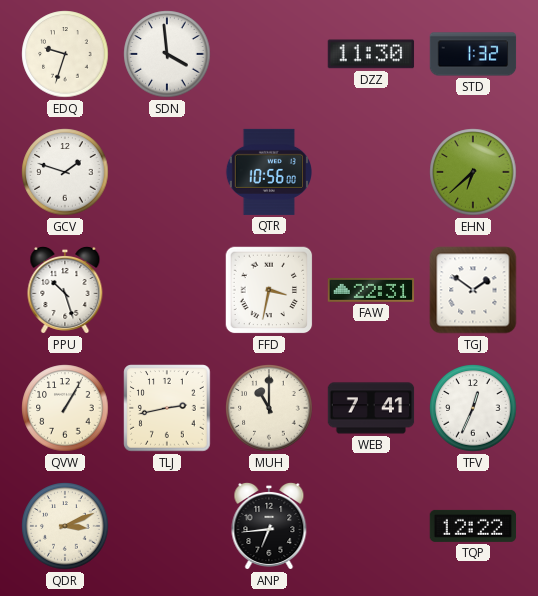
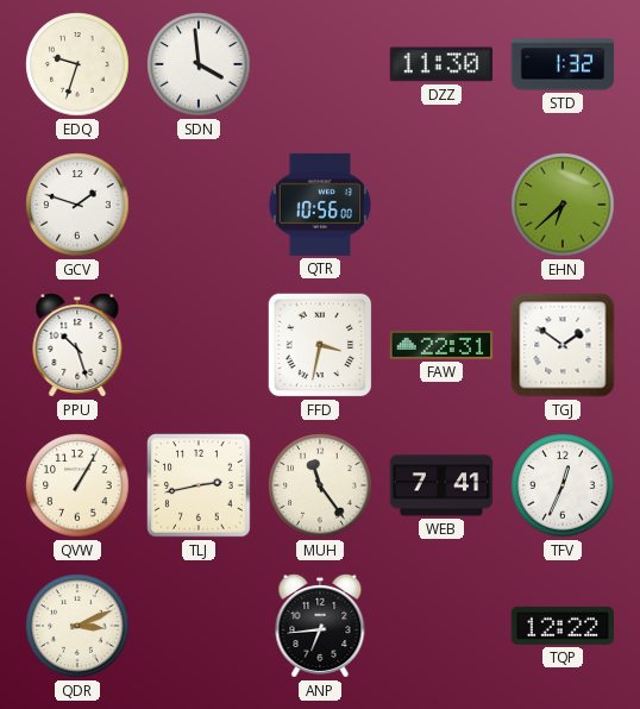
MUH: 11:00 -> 11:24
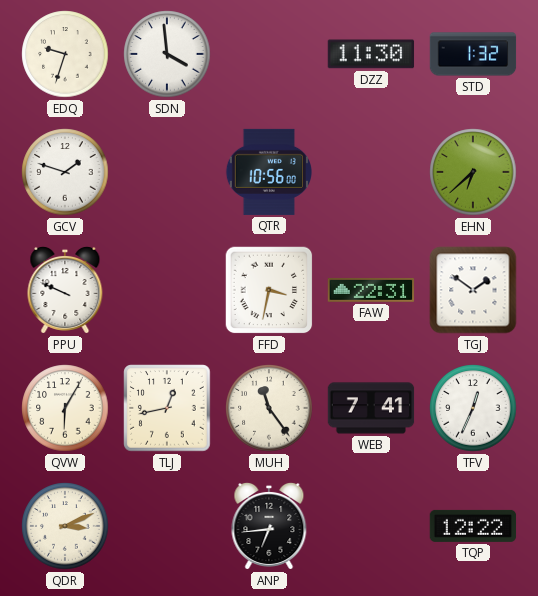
PPU: 10:27 -> 9:49
QVW: 1:05 -> 6:05
TLJ: 2:43 -> 12:43
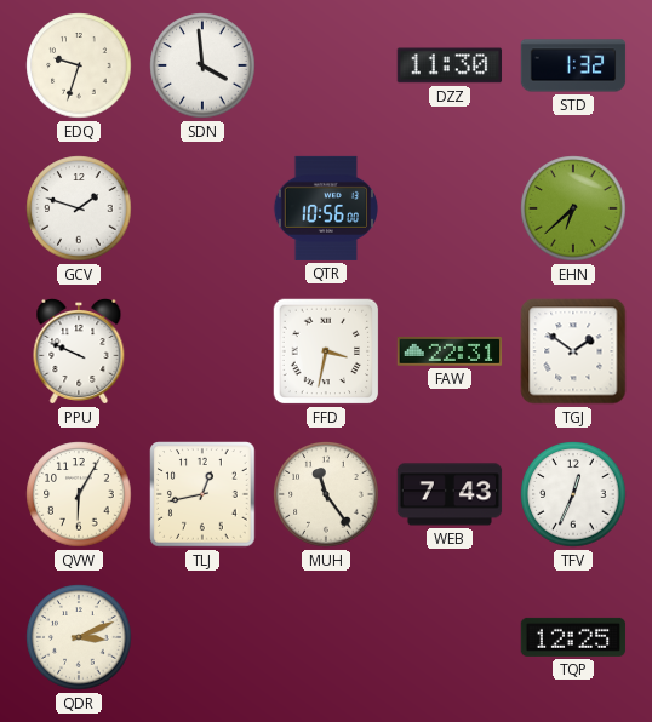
WEB: 7:41 -> 7:43
ANP: 6:44 -> none
TQP: 12:22 -> 12:25
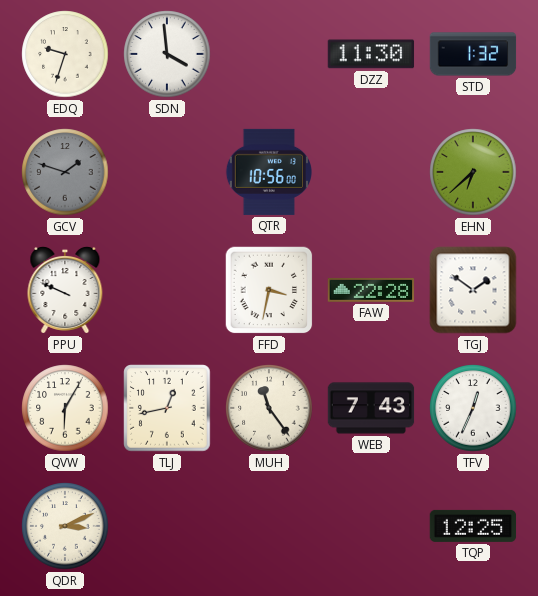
GCV dial: white -> grey
FAW: 22:31 -> 22:28
